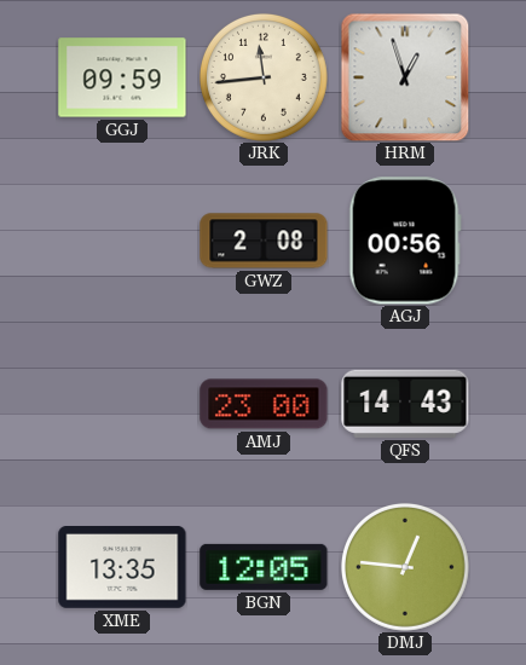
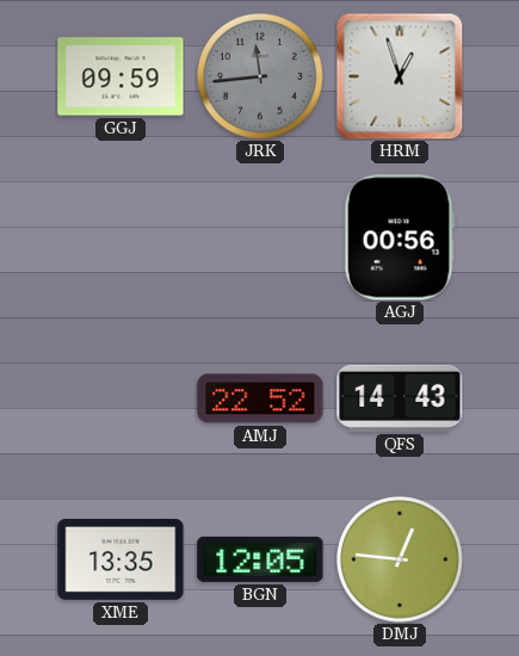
JRK dial: cream -> grey
GWZ: 2:08 -> none
AMJ: 23:00 -> 22:52
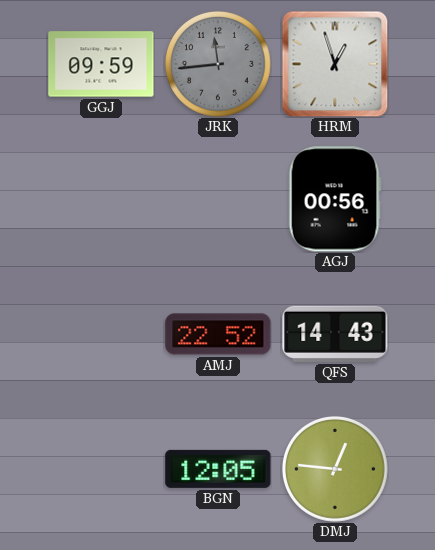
XME: 13:35 -> none
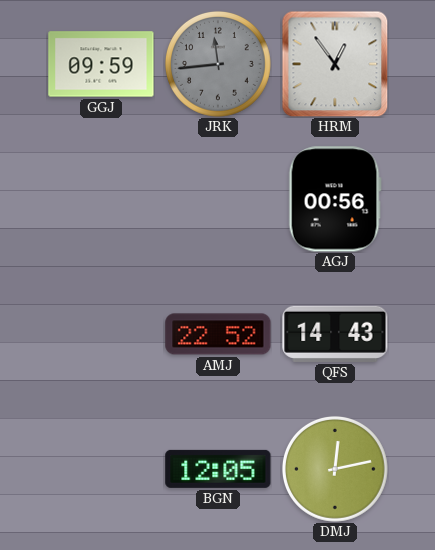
HRM: 12:57 -> 12:54
DMJ: 12:46 -> 12:13
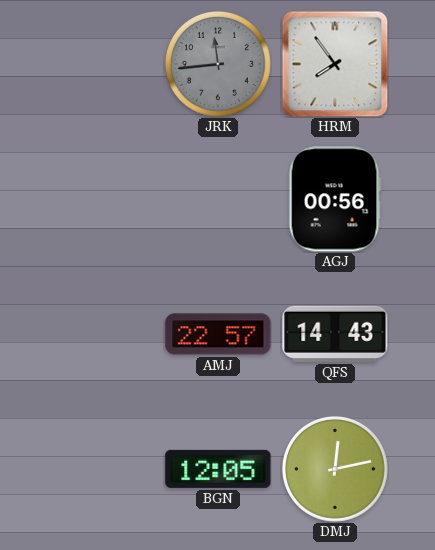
GGJ: 09:59 -> none
HRM: 12:54 -> 7:54
AMJ: 22:52 -> 22:57
